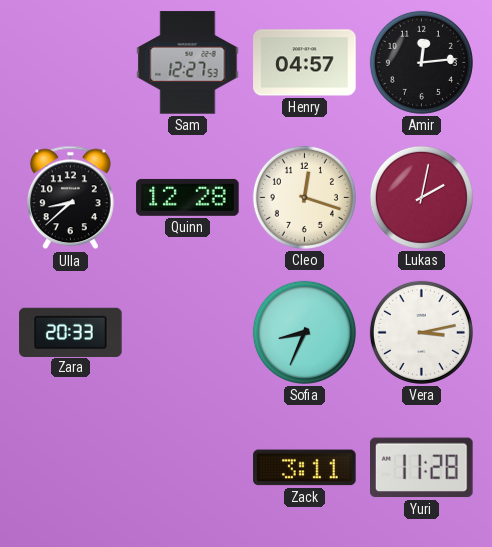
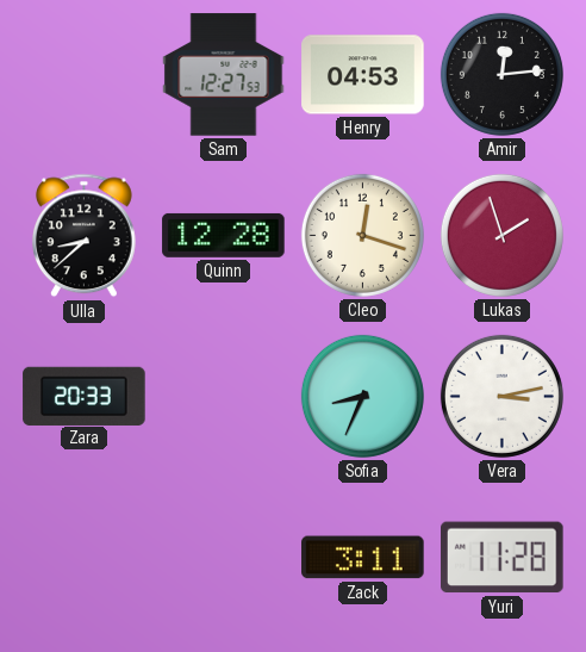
Henry: 04:57 -> 04:53
Lukas: 2:02 -> 1:57
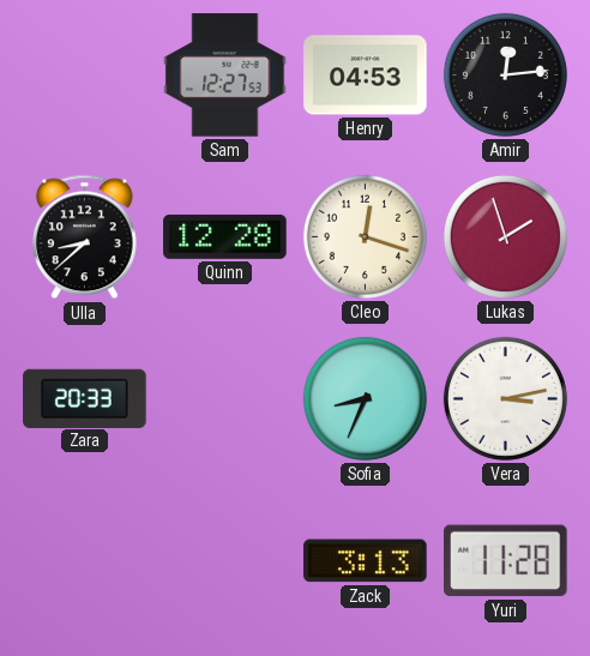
Zack: 3:11 -> 3:13
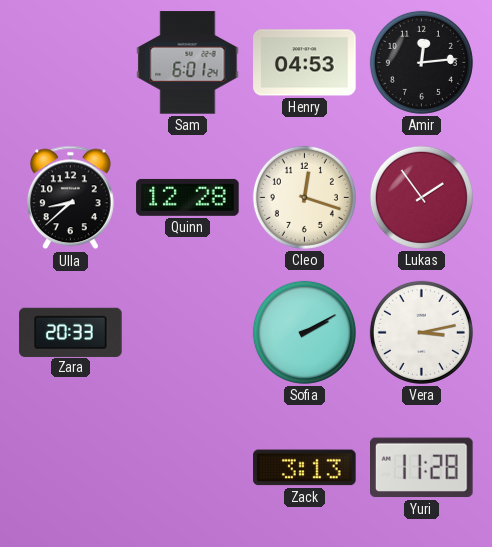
Sam: 12:27 -> 6:01
Lukas: 1:57 -> 1:54
Sofia: 8:34 -> 2:10
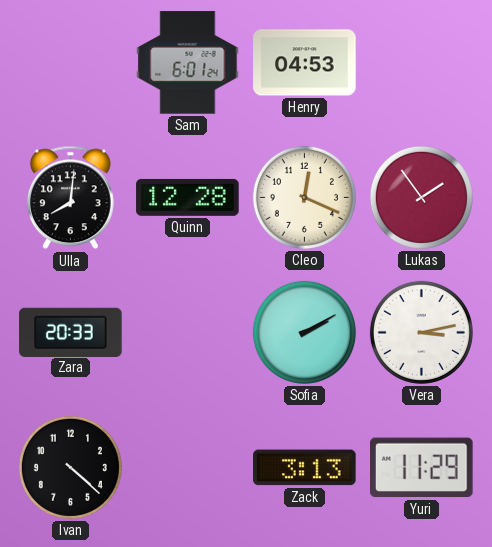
Amir: 12:14 -> none
Ulla: 8:38 -> 8:01
Cleo: 12:18 -> 12:19
Ivan: none -> 4:22
Yuri: 11:28 -> 11:29
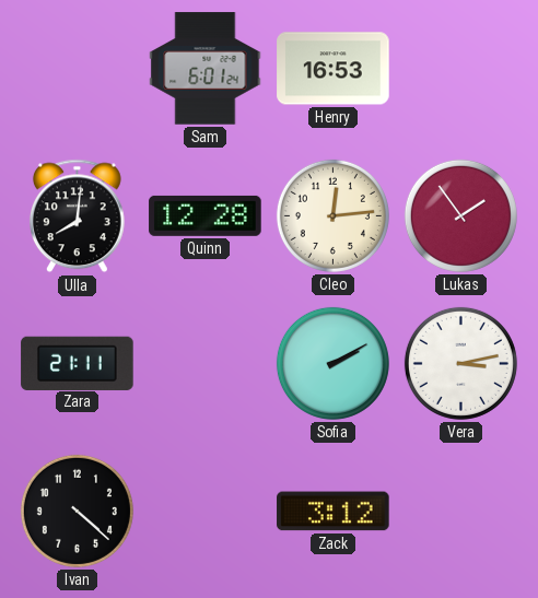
Henry: 04:53 -> 16:53
Cleo: 12:19 -> 12:14
Zara: 20:33 -> 21:11
Zack: 3:13 -> 3:12
Yuri: 11:29 -> none
